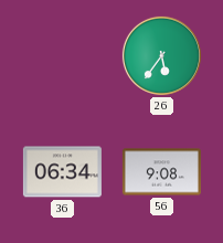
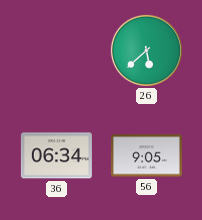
26: 5:36 -> 5:38
56: 9:08 -> 9:05
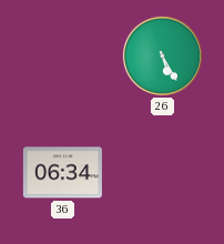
26: 5:38 -> 5:25
56: 9:05 -> none
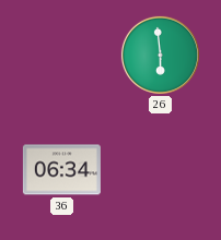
26: 5:25 -> 5:59
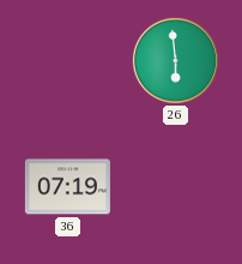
36: 06:34 -> 07:19
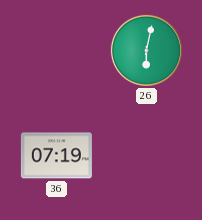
26: 5:59 -> 6:02
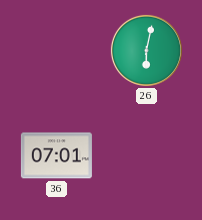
36: 07:19 -> 07:01
